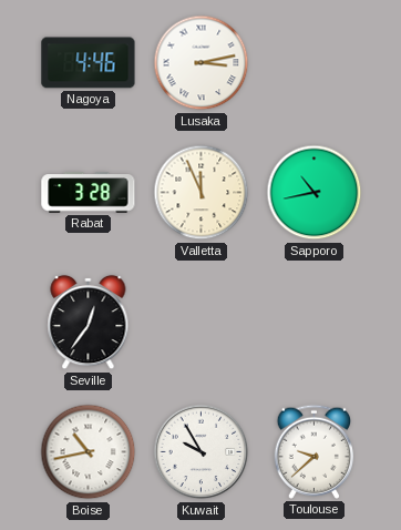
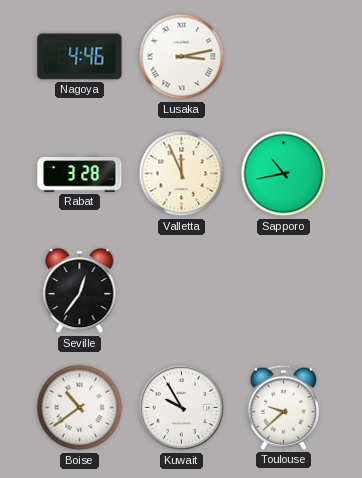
Boise: 10:43 -> 10:39
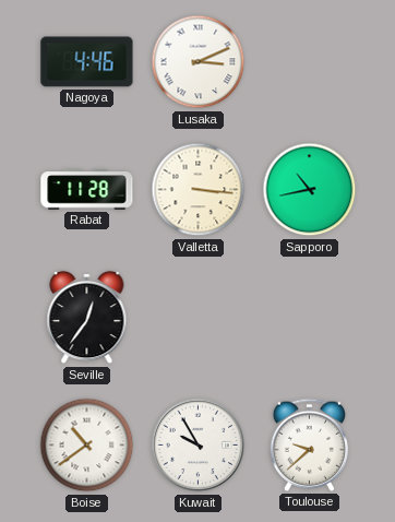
Lusaka: 3:13 -> 3:11
Rabat: 3:28 -> 11:28
Valletta: 11:56 -> 3:16
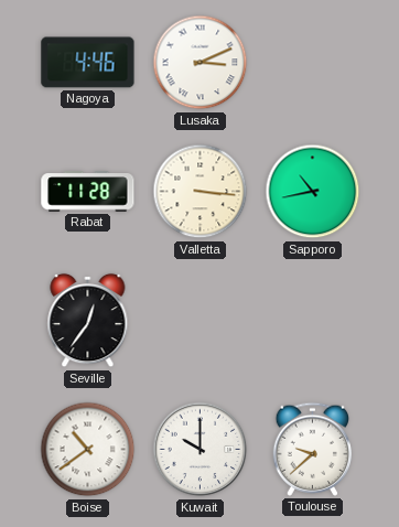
Kuwait: 9:55 -> 10:00
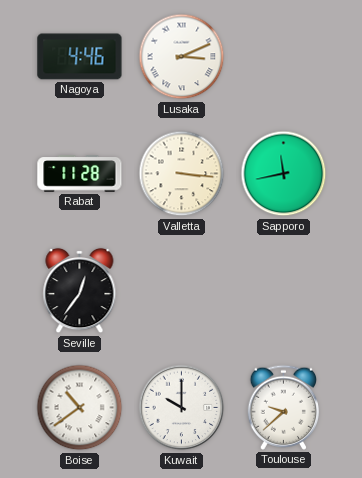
Sapporo: 10:43 -> 11:43
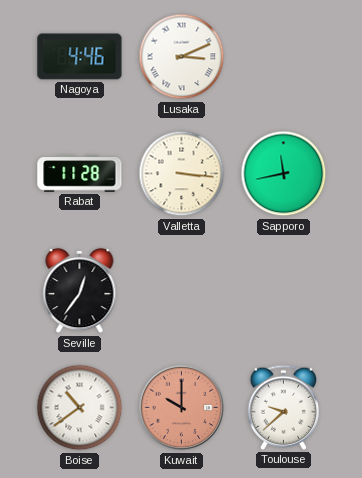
Kuwait dial: white -> salmon
